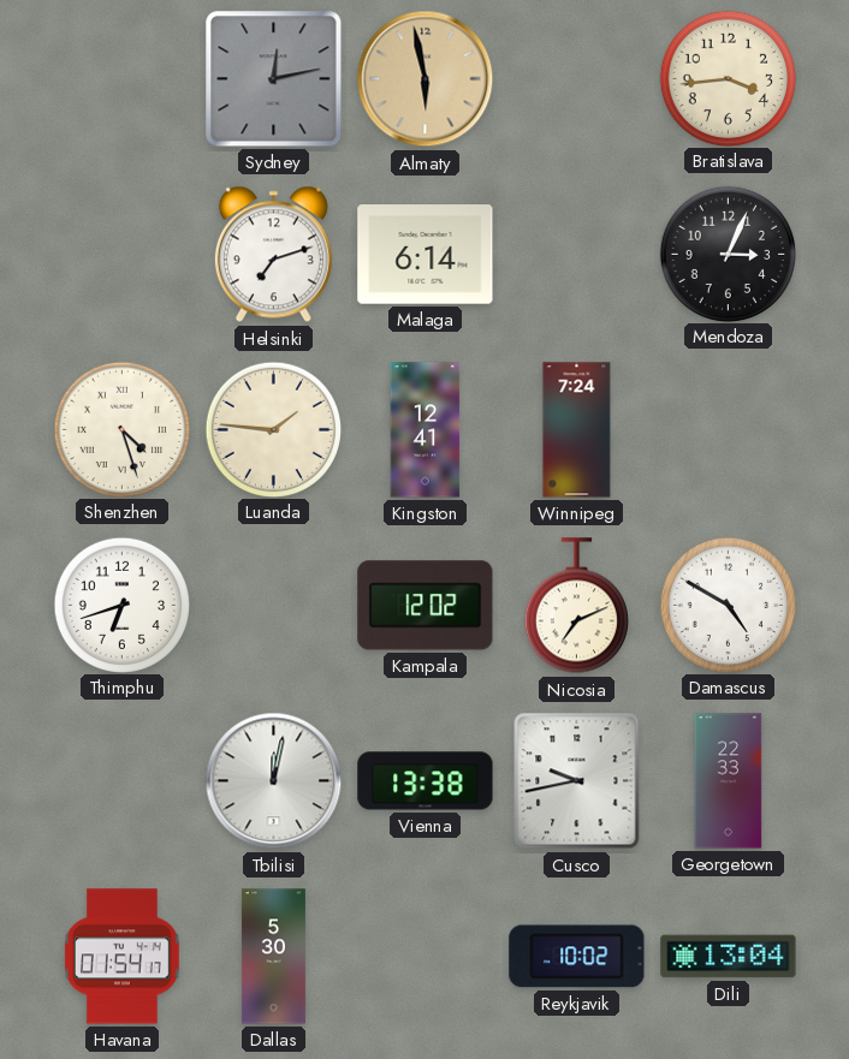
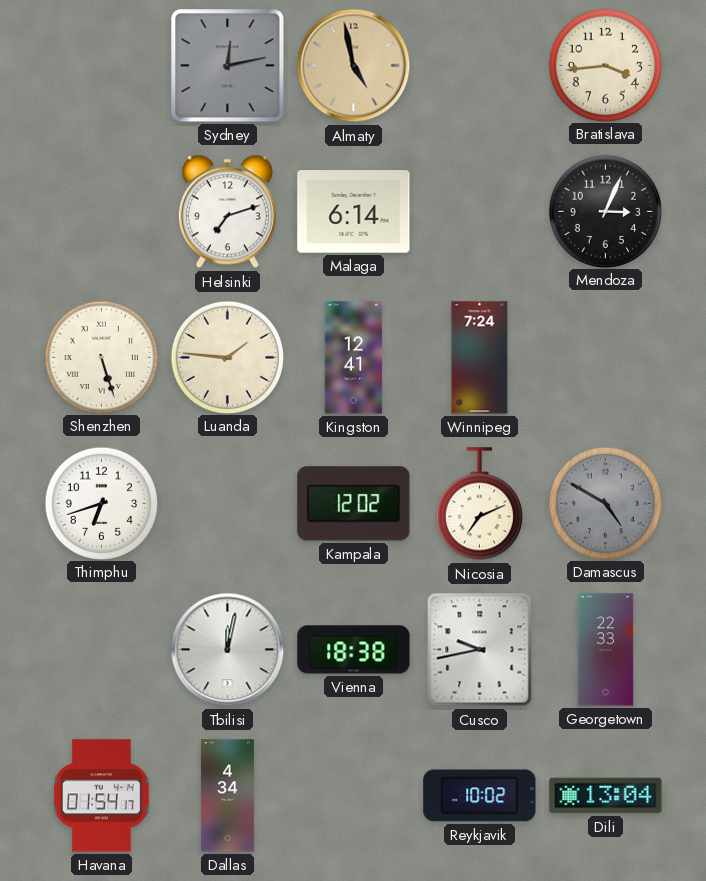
Almaty: 5:58 -> 4:58
Shenzhen: 4:27 -> 5:27
Damascus dial: white -> grey
Vienna: 13:38 -> 18:38
Dallas: 5:30 -> 4:34
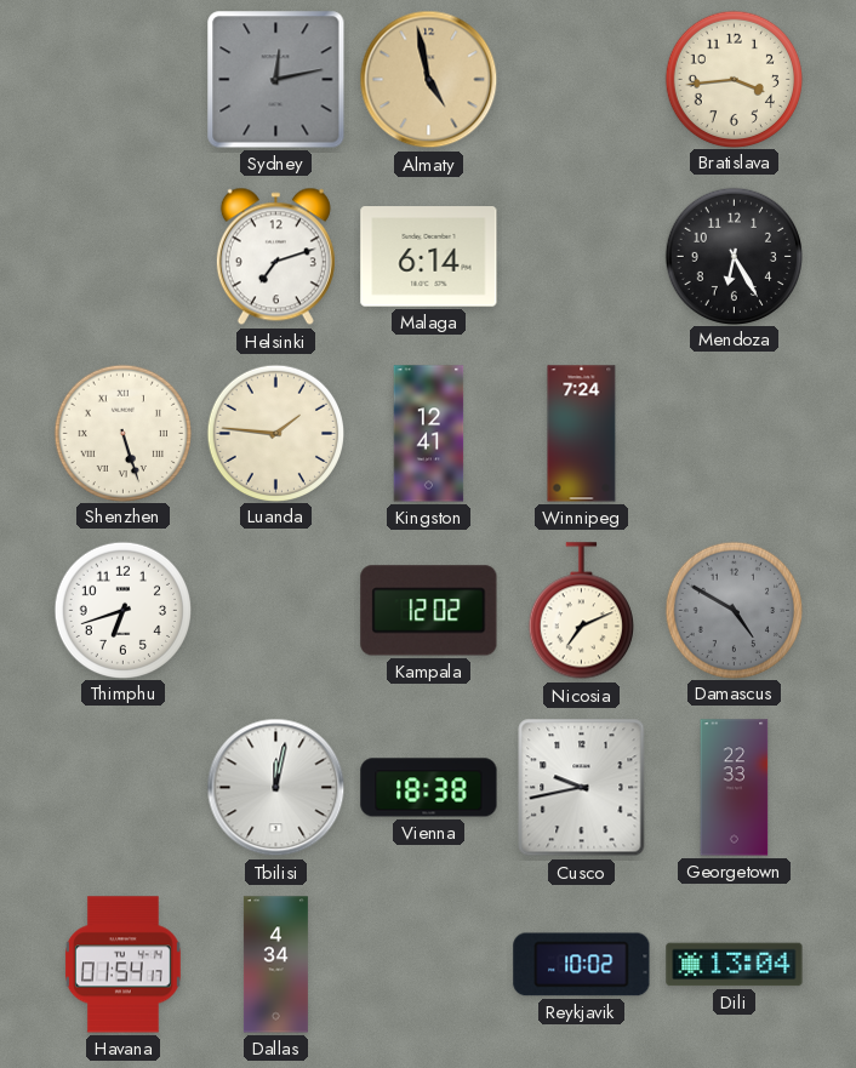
Mendoza: 3:04 -> 6:25
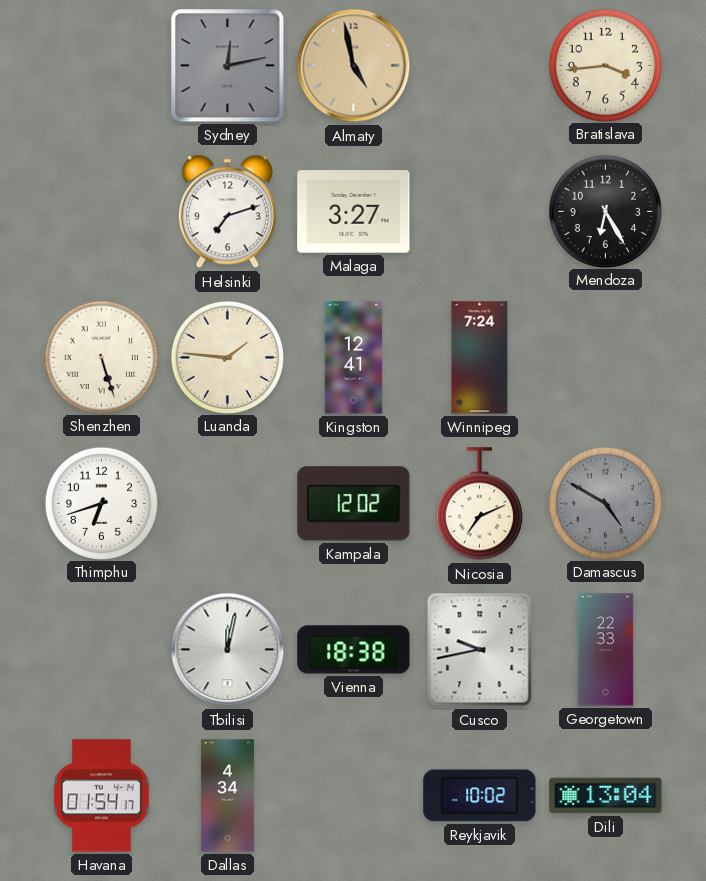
Malaga: 6:14 -> 3:27
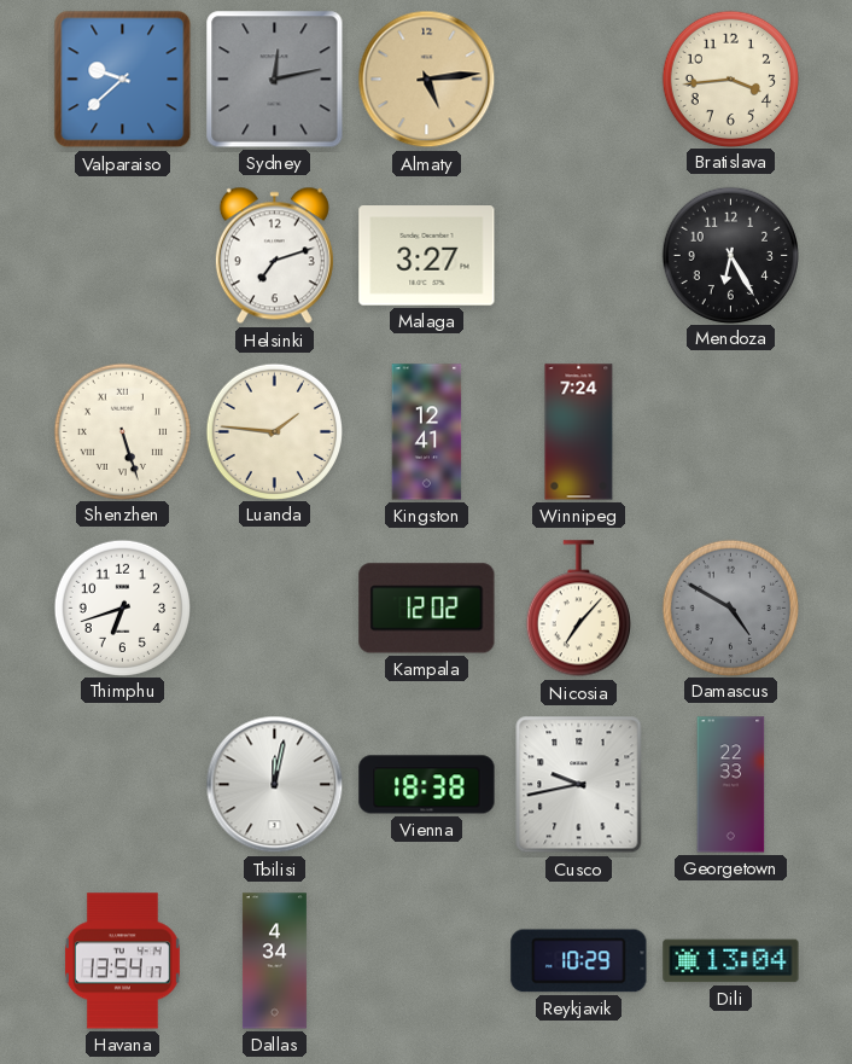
Valparaiso: none -> 9:38
Almaty: 4:58 -> 5:14
Nicosia: 7:11 -> 7:07
Havana: 01:54 -> 13:54
Reykjavik: 10:02 -> 10:29
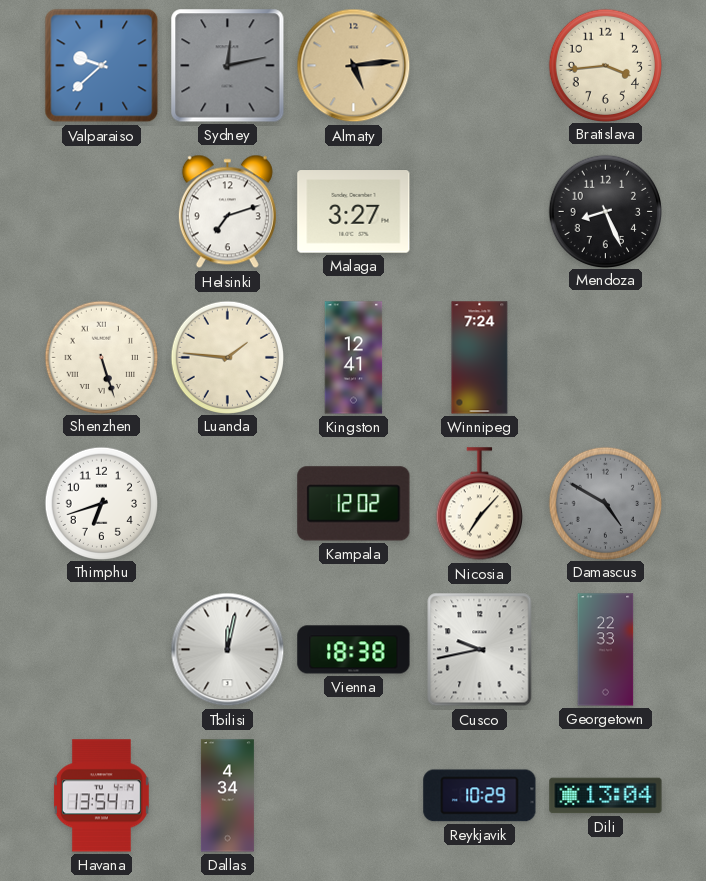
Mendoza: 6:25 -> 8:26
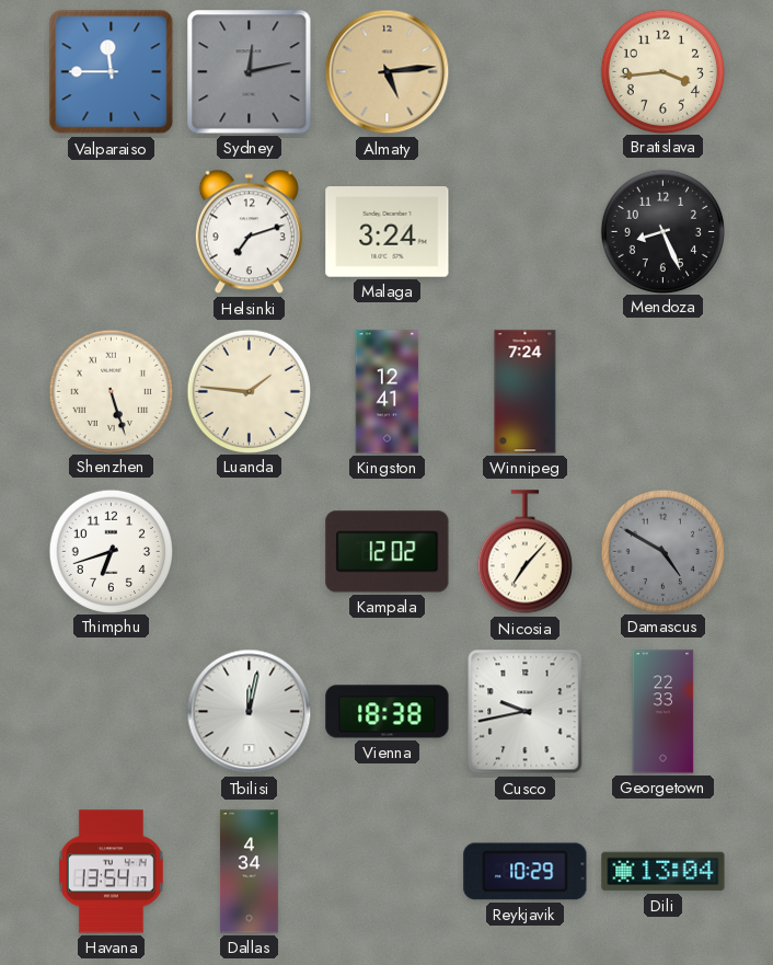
Valparaiso: 9:38 -> 11:45
Malaga: 3:27 -> 3:24
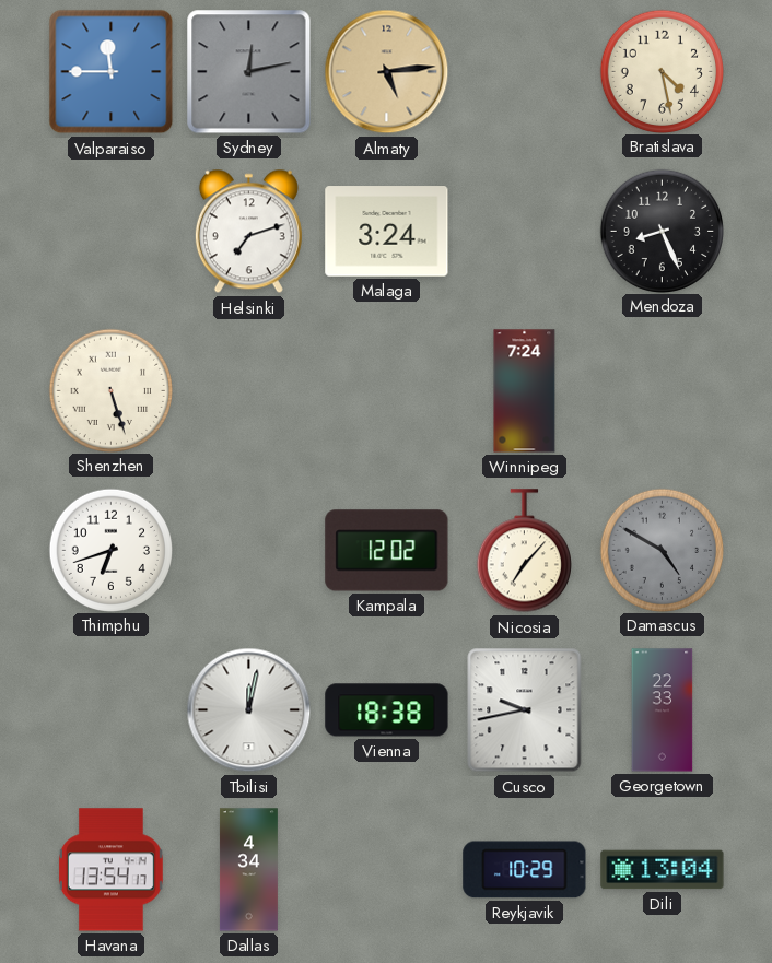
Bratislava: 3:44 -> 4:28
Luanda: 1:46 -> none
Kingston: 12:41 -> none
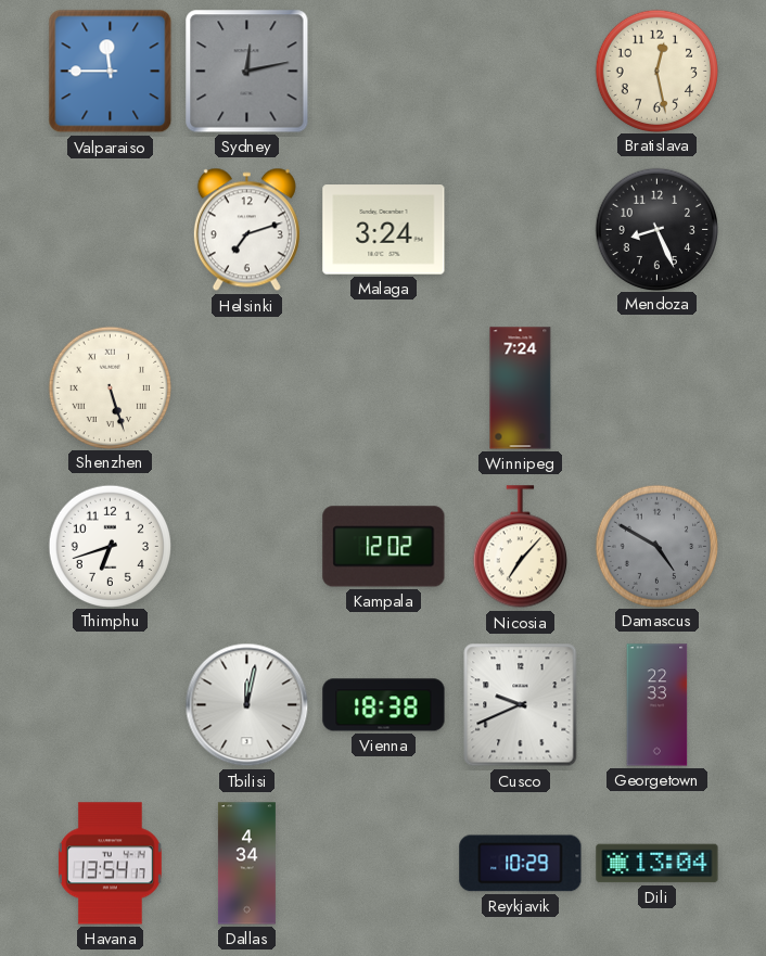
Almaty: 5:14 -> none
Bratislava: 4:28 -> 12:28
Cusco: 9:43 -> 9:41
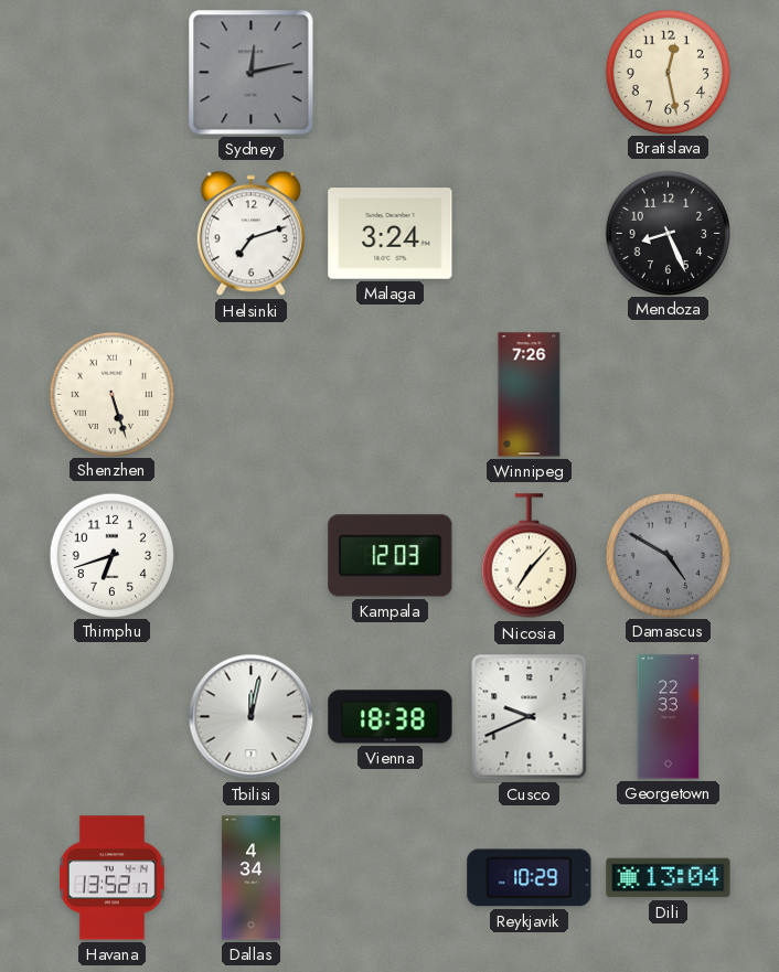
Valparaiso: 11:45 -> none
Winnipeg: 7:24 -> 7:26
Kampala: 12:02 -> 12:03
Havana: 13:54 -> 13:52
